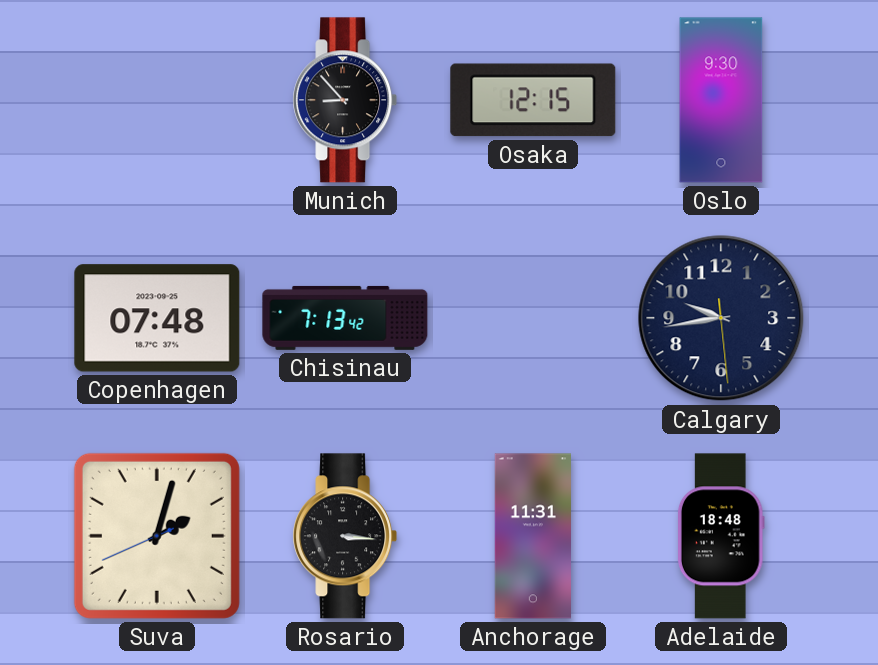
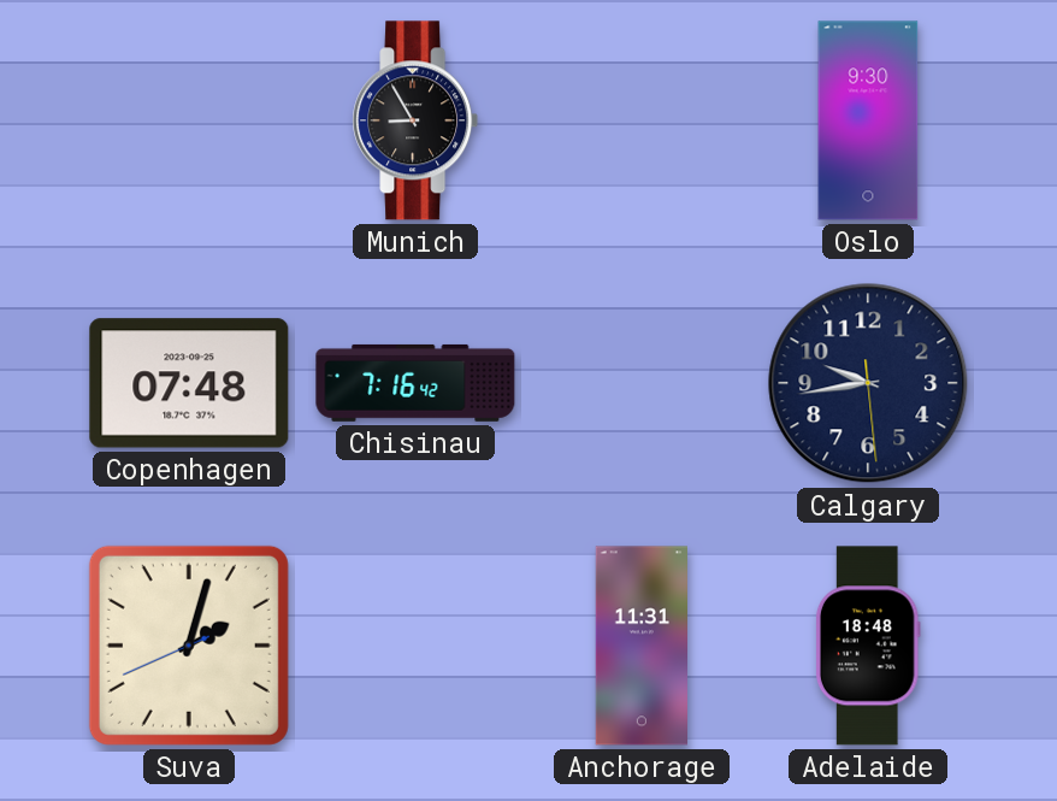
Munich: 8:53 -> 8:55
Osaka: 12:15 -> none
Chisinau: 7:13 -> 7:16
Rosario: 3:16 -> none
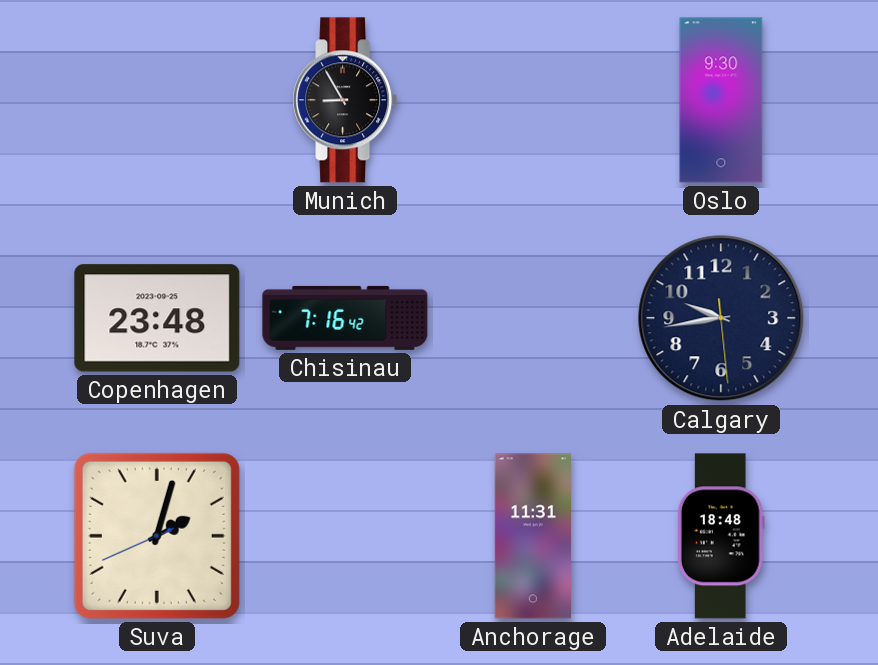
Copenhagen: 07:48 -> 23:48
